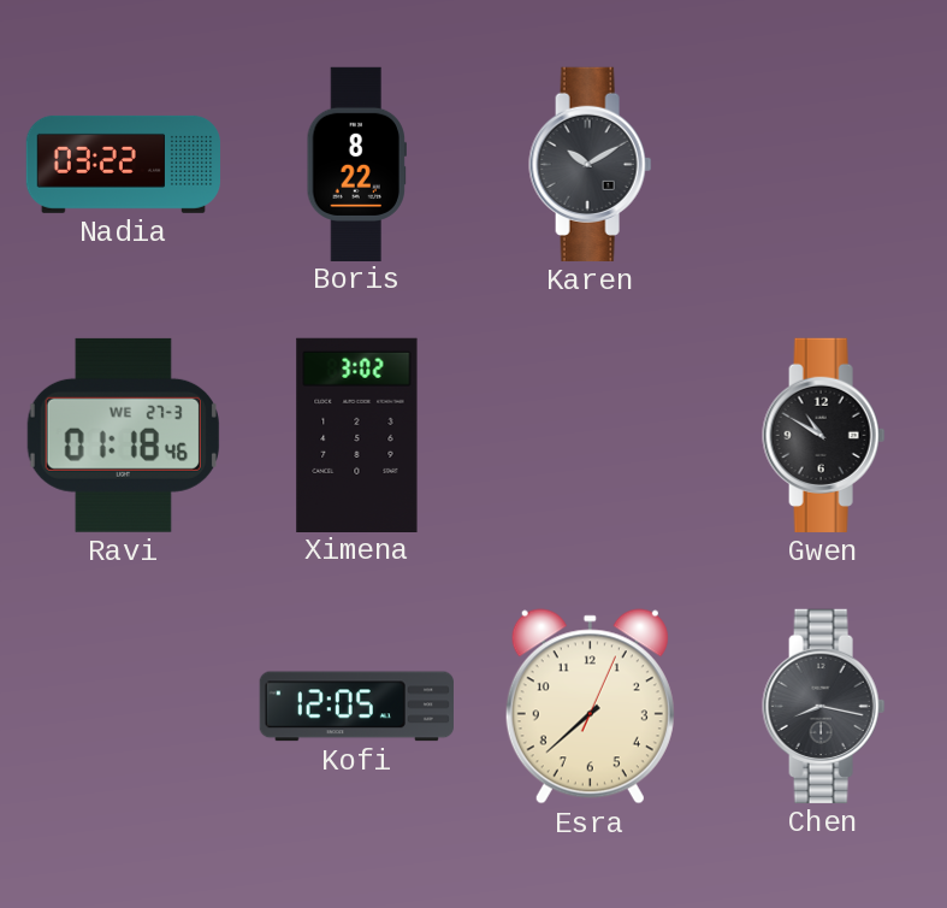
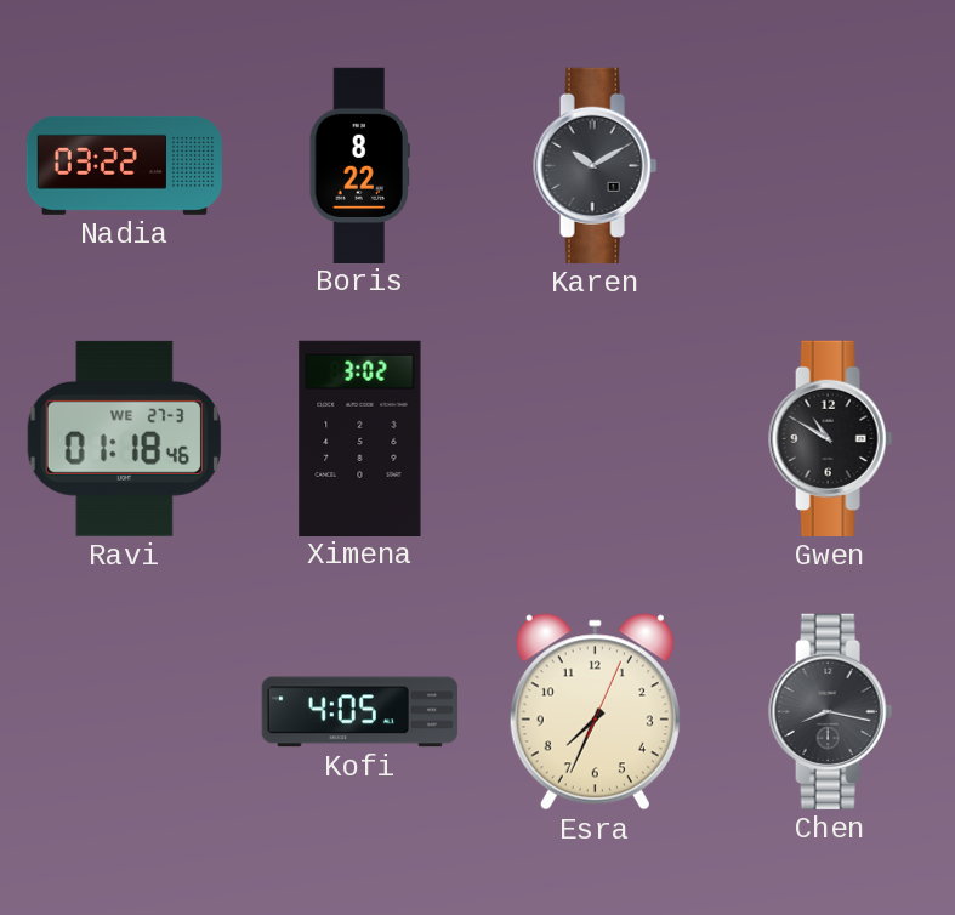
Kofi: 12:05 -> 4:05
Esra: 7:38 -> 7:34
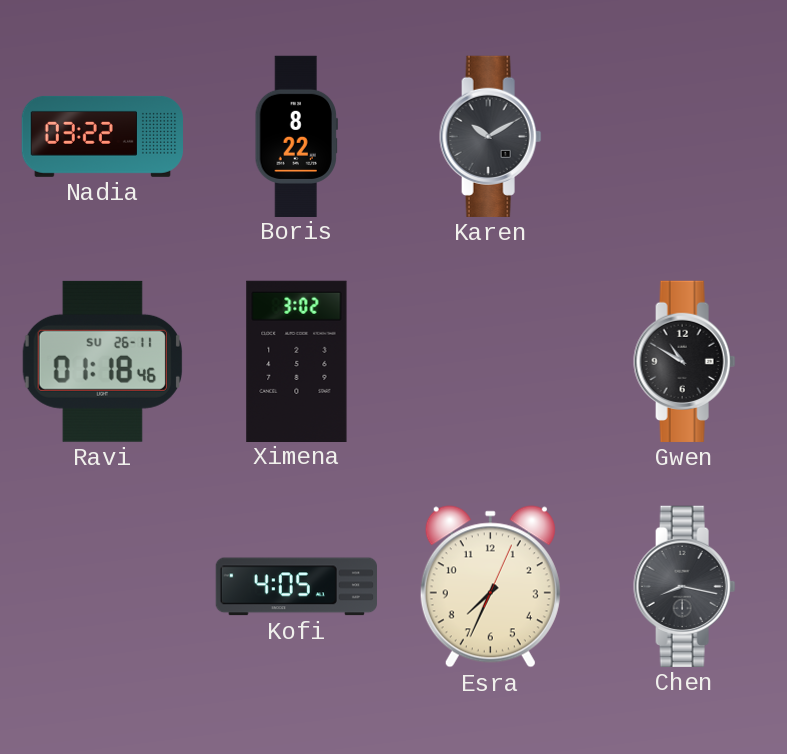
Ravi date: WE 27-3 -> SU 26-11
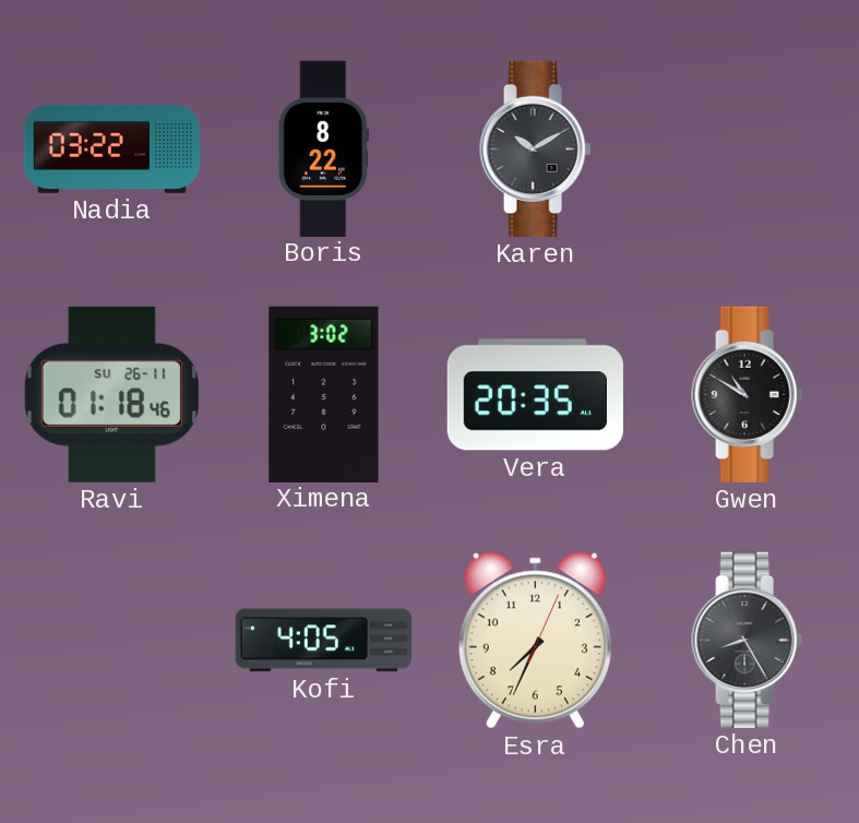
Vera: none -> 20:35
Chen: 8:17 -> 8:25
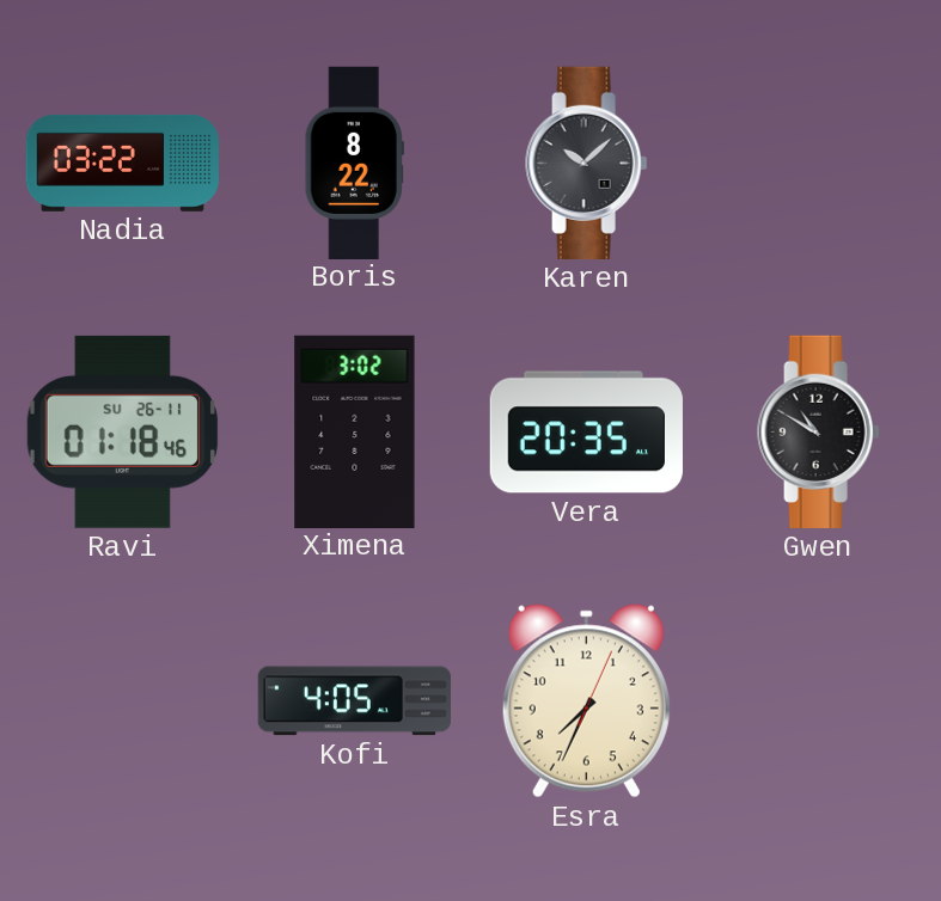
Karen: 10:10 -> 10:08
Chen: 8:25 -> none
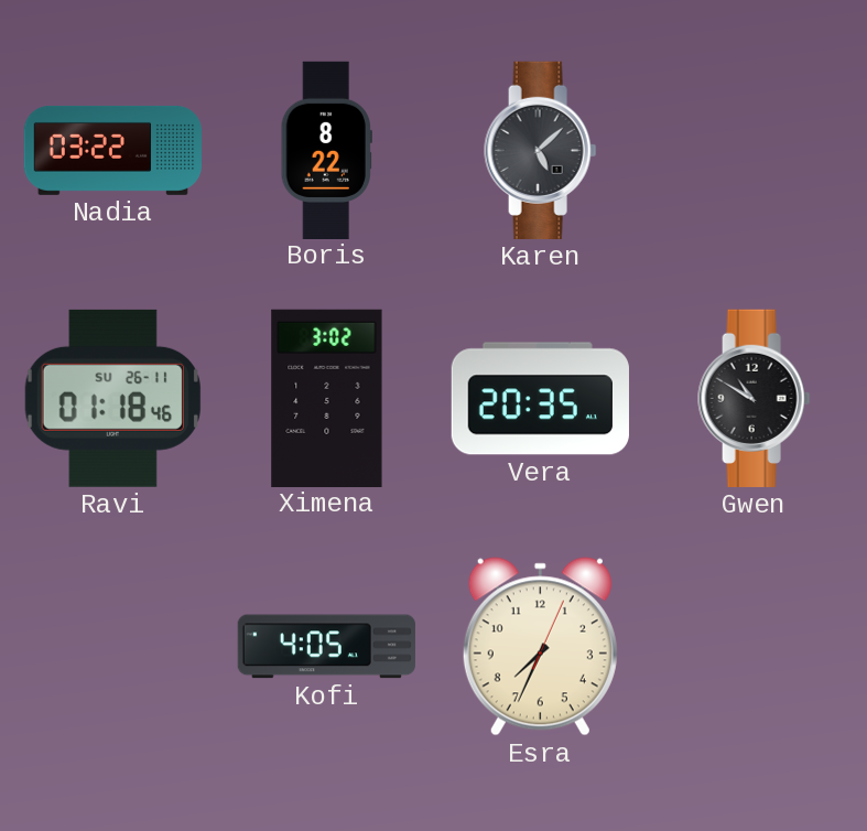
Karen: 10:08 -> 5:08
